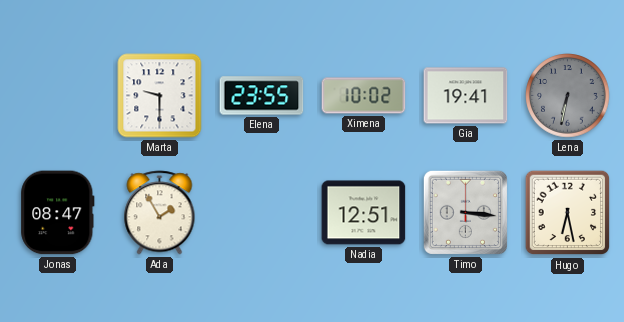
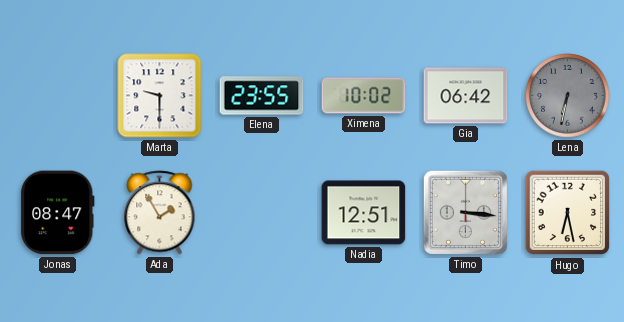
Gia: 19:41 -> 06:42
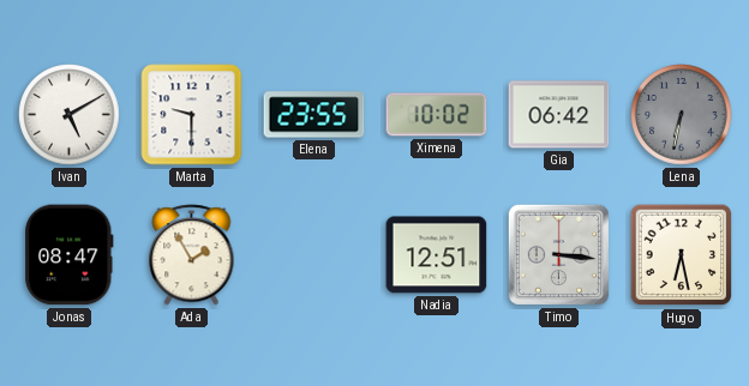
Ivan: none -> 5:10
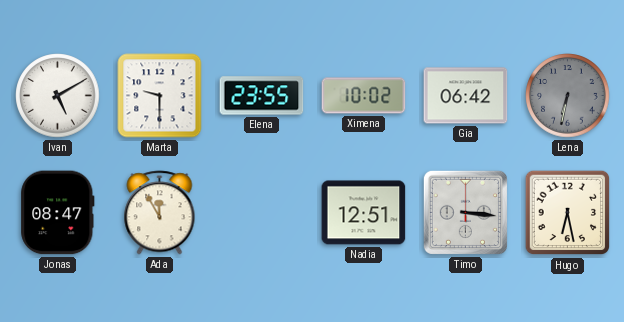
Ada: 1:55 -> 11:55
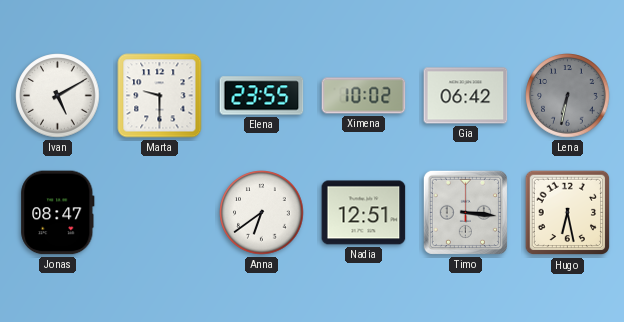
Ada: 11:55 -> none
Anna: none -> 6:39
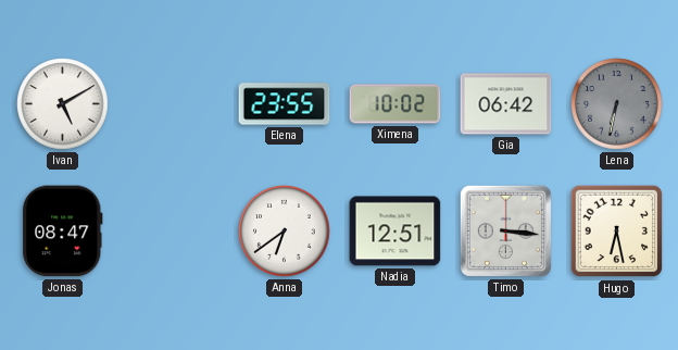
Marta: 9:30 -> none
